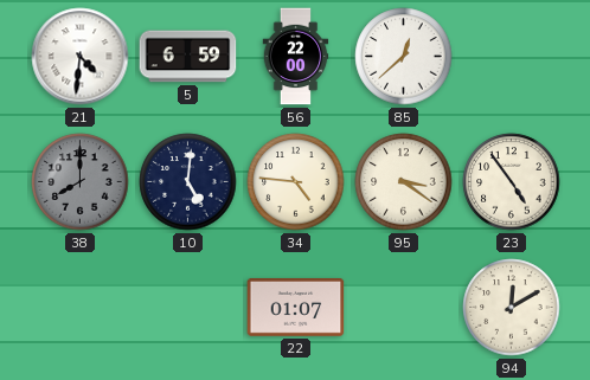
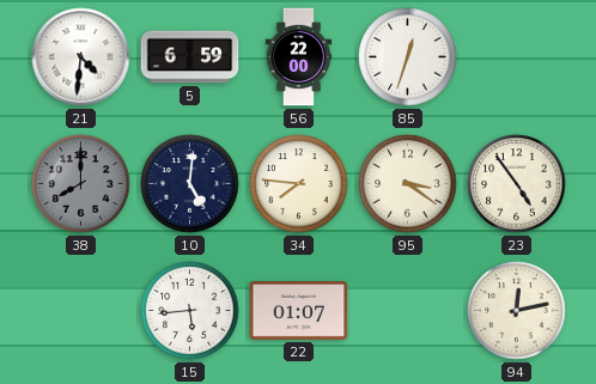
85: 12:38 -> 12:33
34: 4:46 -> 7:46
15: none -> 5:44
94: 12:10 -> 12:13
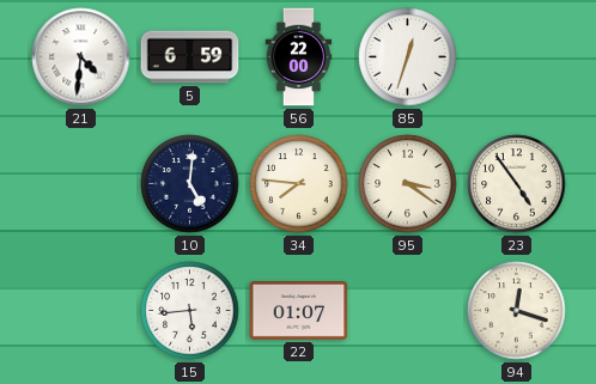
38: 8:00 -> none
94: 12:13 -> 12:18
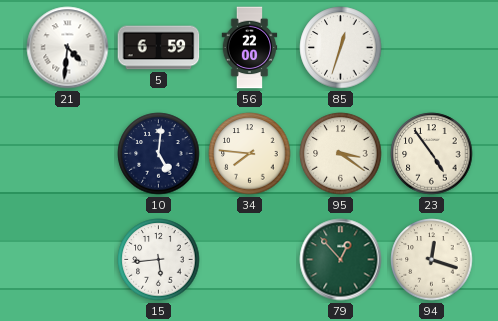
22: 01:07 -> none
79: none -> 12:53
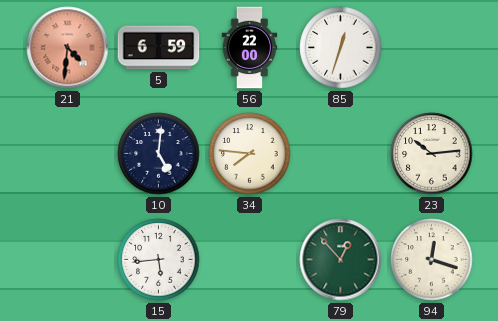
21 dial: white -> salmon
95: 3:21 -> none
23: 4:54 -> 10:14
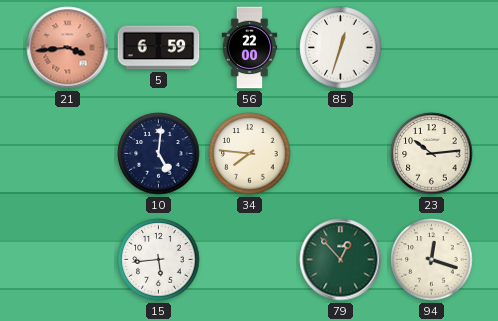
21: 4:31 -> 3:44
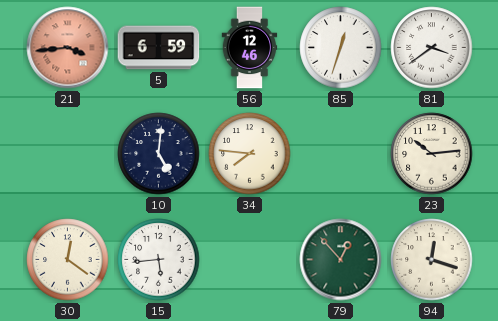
56: 22:00 -> 12:46
81: none -> 3:39
30: none -> 12:21
